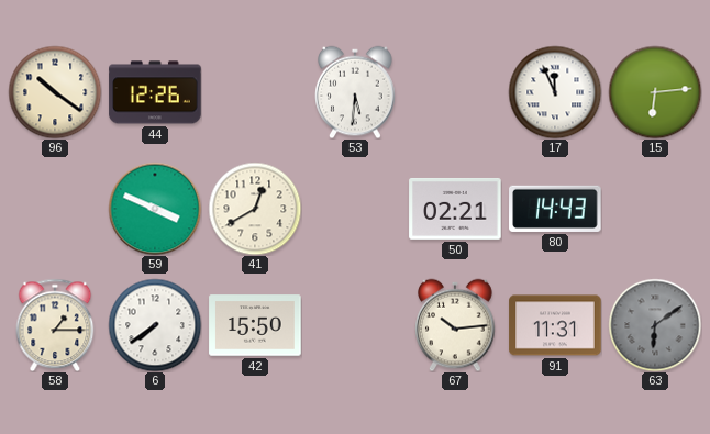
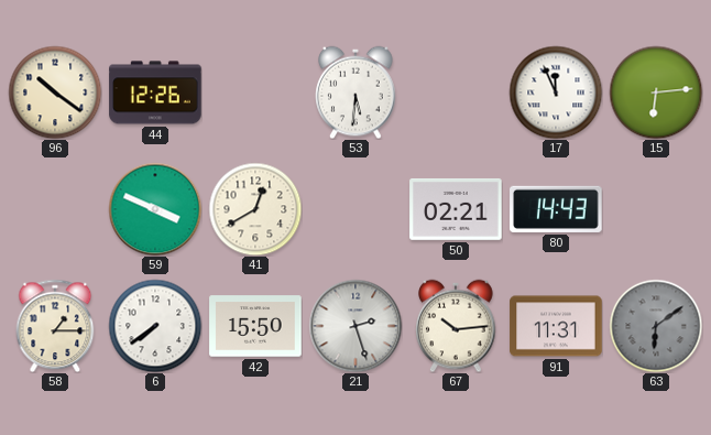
21: none -> 2:27
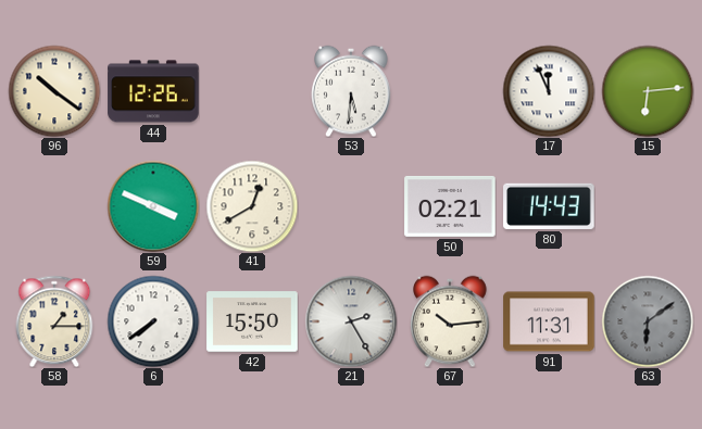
21: 2:27 -> 2:25
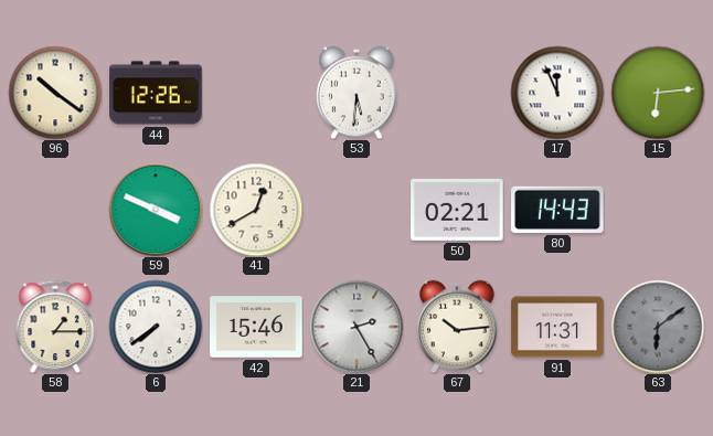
42: 15:50 -> 15:46
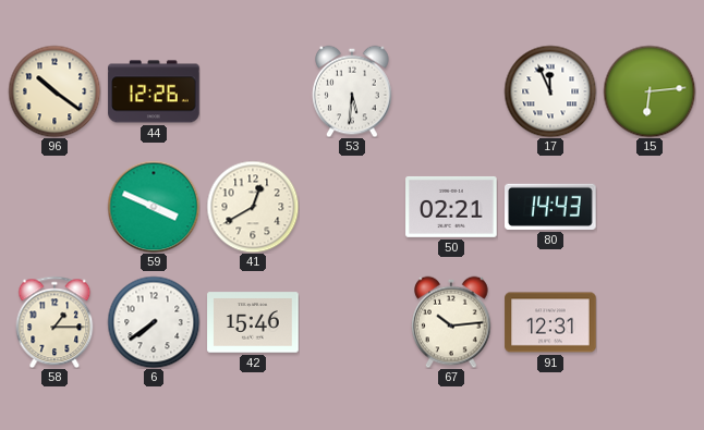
21: 2:25 -> none
91: 11:31 -> 12:31
63: 6:09 -> none
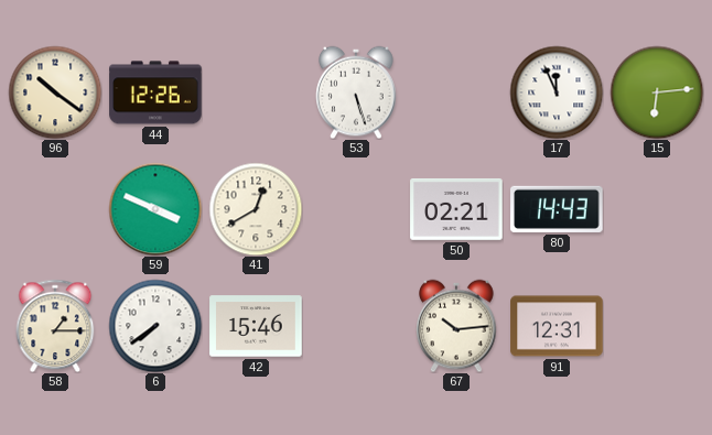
53: 5:31 -> 5:27
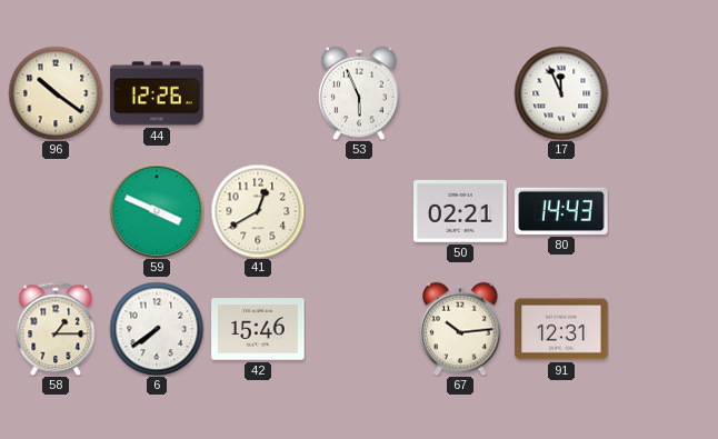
53: 5:27 -> 5:56
15: 6:14 -> none
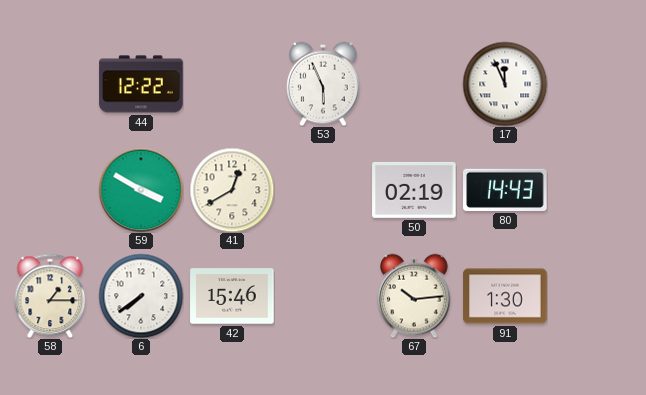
96: 10:21 -> none
44: 12:26 -> 12:22
59: 3:49 -> 3:50
50: 02:21 -> 02:19
91: 12:31 -> 1:30
